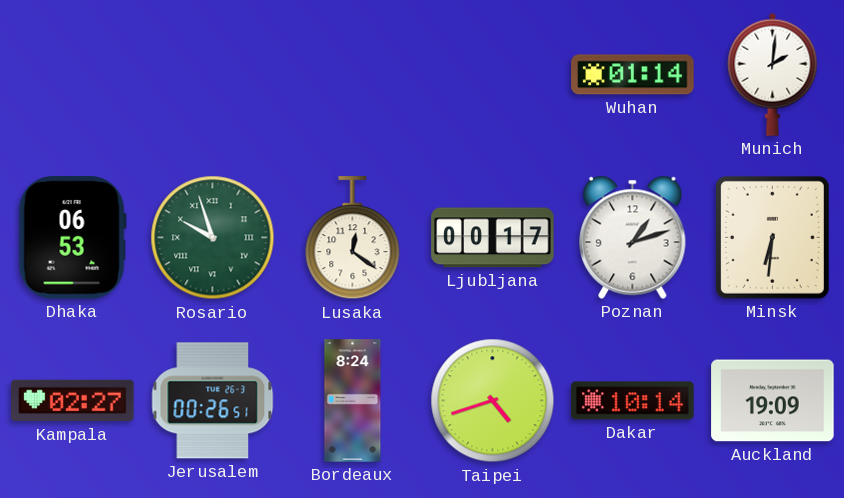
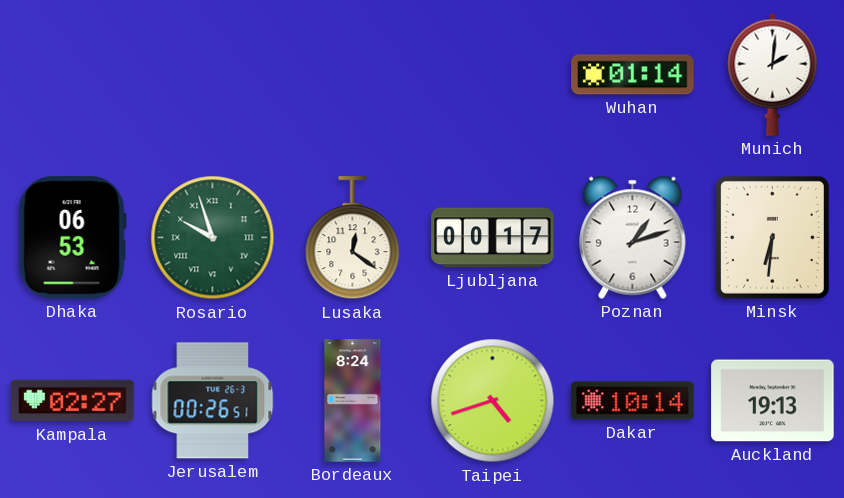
Auckland: 19:09 -> 19:13
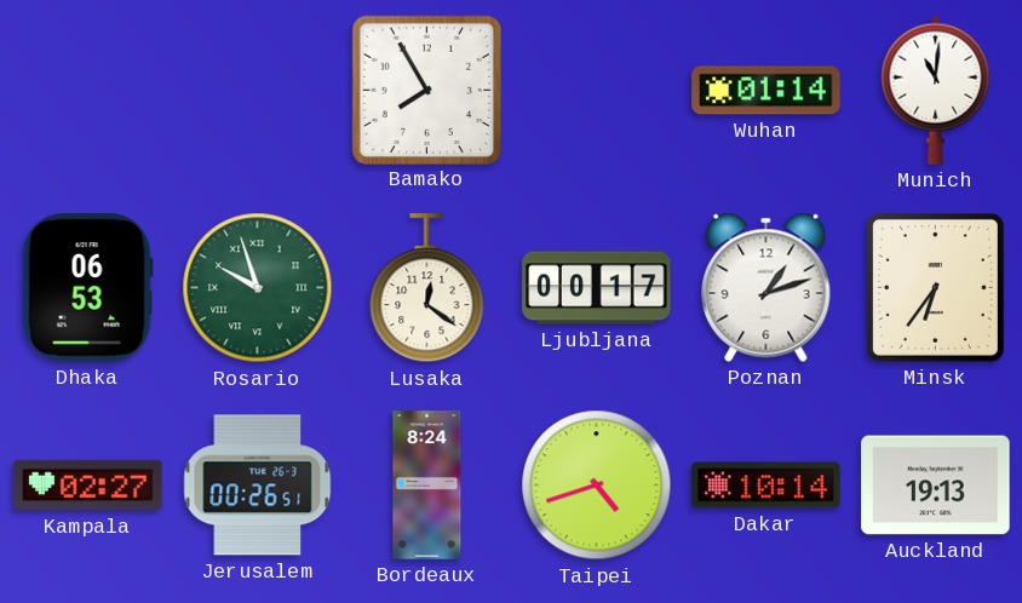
Bamako: none -> 7:55
Munich: 2:01 -> 11:01
Minsk: 6:31 -> 6:36
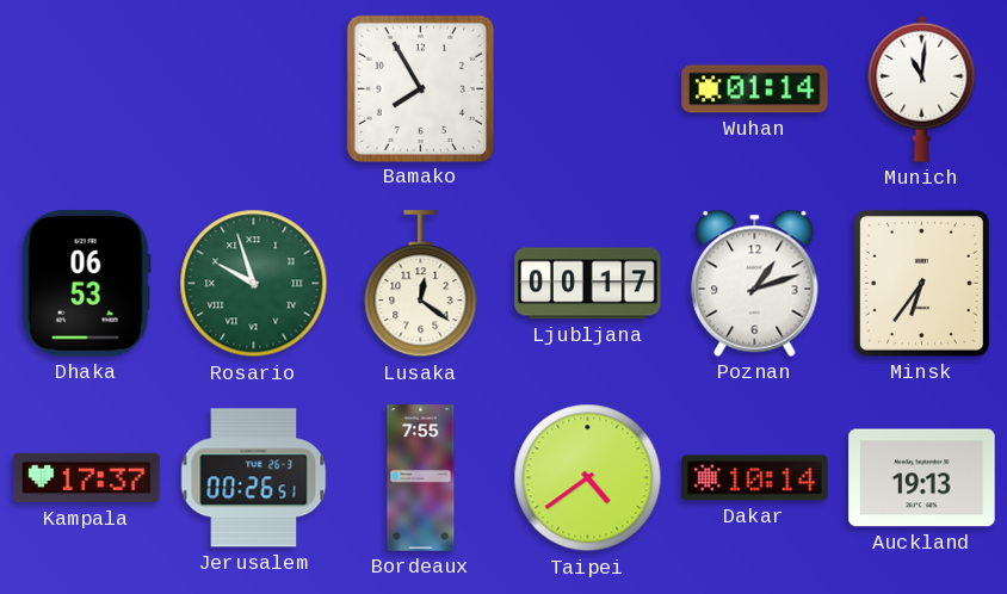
Kampala: 02:27 -> 17:37
Bordeaux: 8:24 -> 7:55
Taipei: 4:42 -> 4:39
